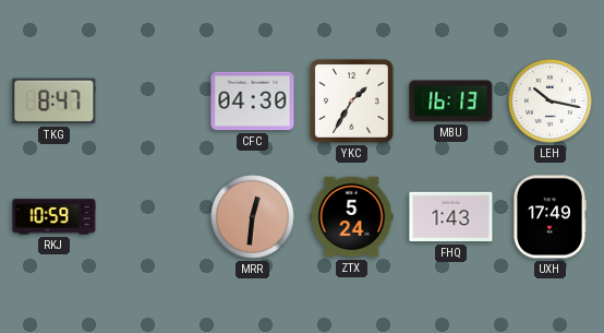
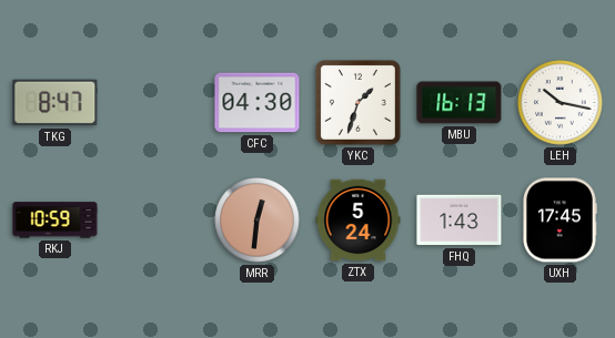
YKC: 1:35 -> 1:33
UXH: 17:49 -> 17:45
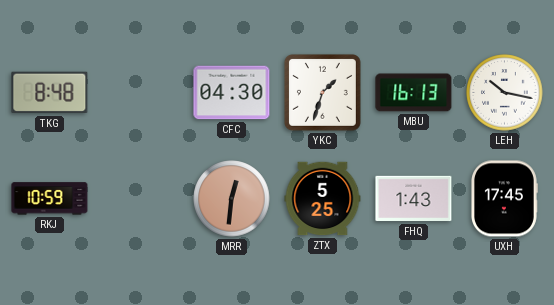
TKG: 8:47 -> 8:48
ZTX: 5:24 -> 5:25
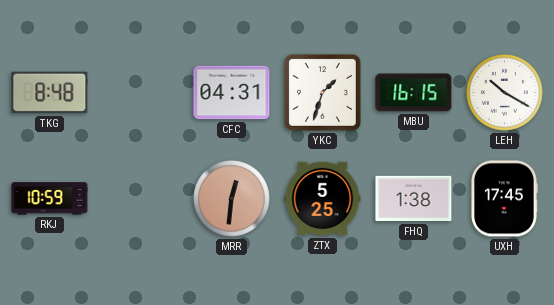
CFC: 04:30 -> 04:31
MBU: 16:13 -> 16:15
LEH: 10:17 -> 10:20
FHQ: 1:43 -> 1:38
